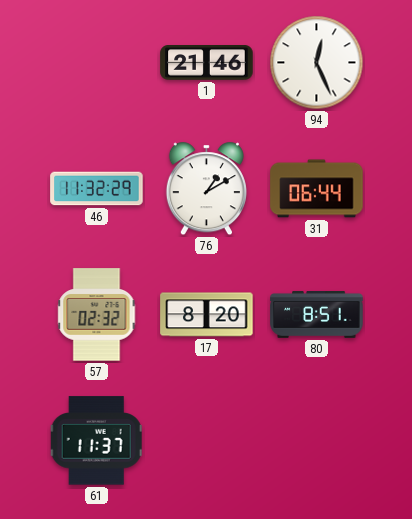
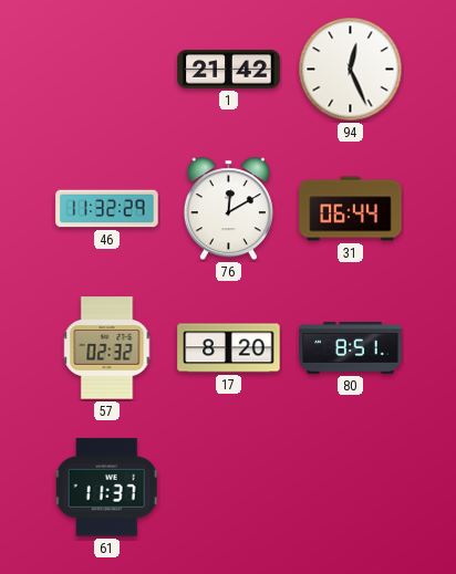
1: 21:46 -> 21:42
76: 1:10 -> 12:10
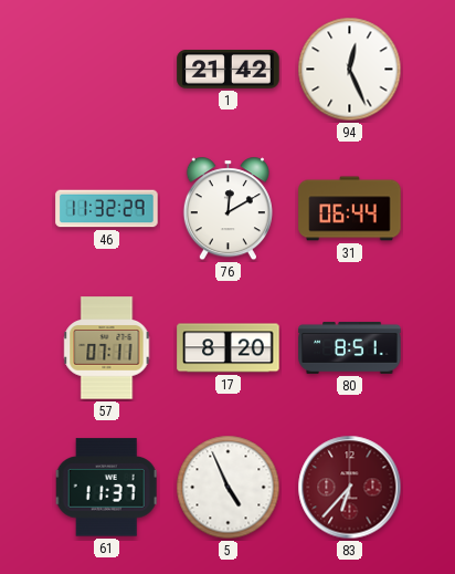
57: 02:32 -> 07:11
5: none -> 4:56
83: none -> 6:37
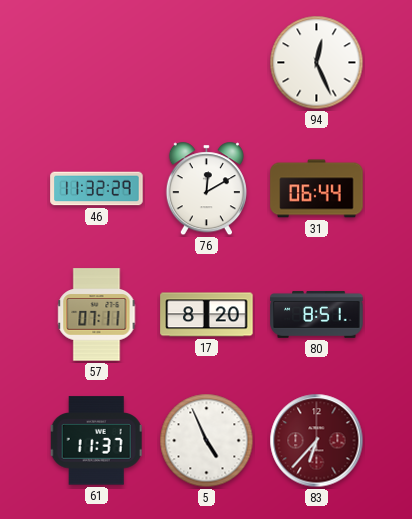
1: 21:42 -> none
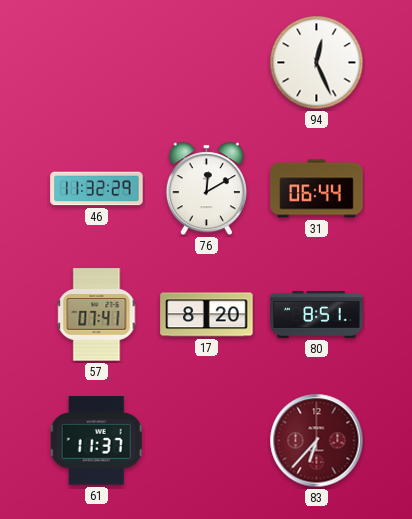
57: 07:11 -> 07:41
5: 4:56 -> none
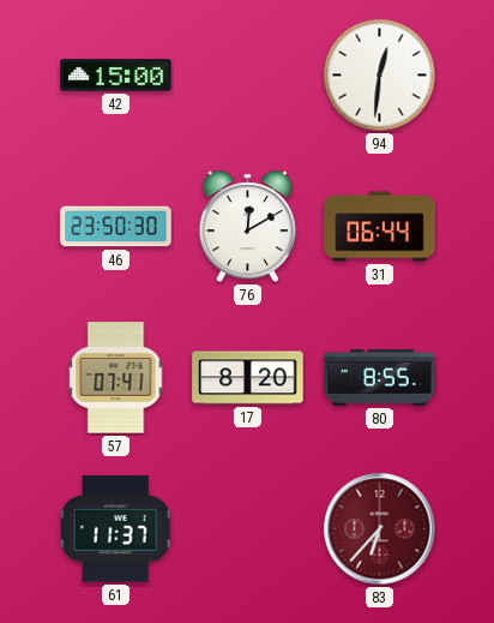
42: none -> 15:00
94: 12:26 -> 12:31
46: 11:32 -> 23:50
80: 8:51 -> 8:55
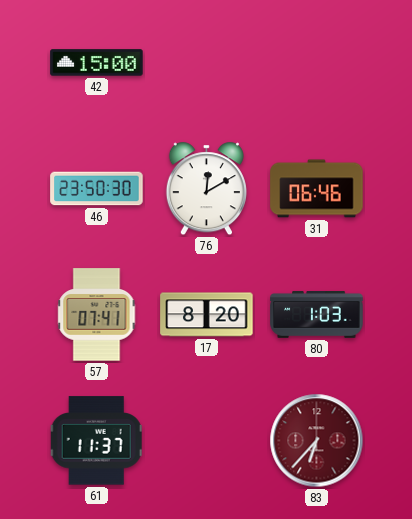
94: 12:31 -> none
31: 06:44 -> 06:46
80: 8:55 -> 1:03
